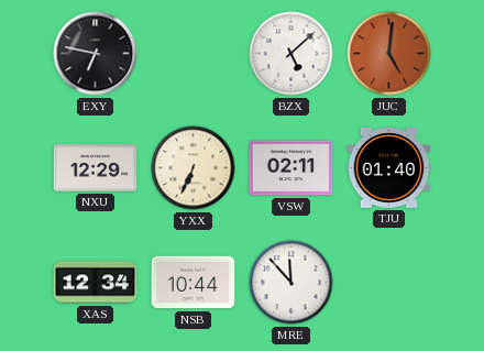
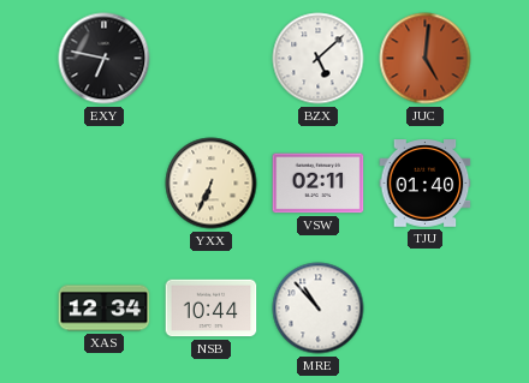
NXU: 12:29 -> none
MRE: 11:53 -> 10:53
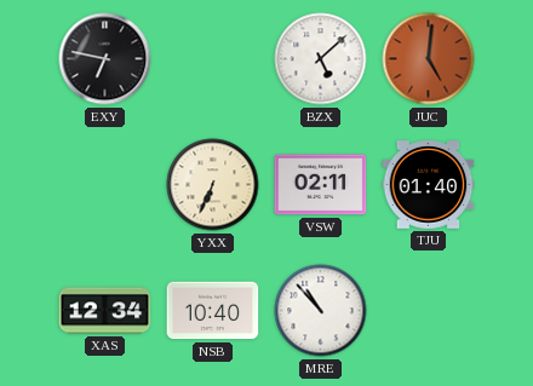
NSB: 10:44 -> 10:40
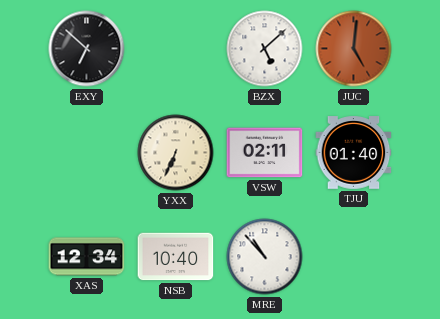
EXY: 6:47 -> 6:52
